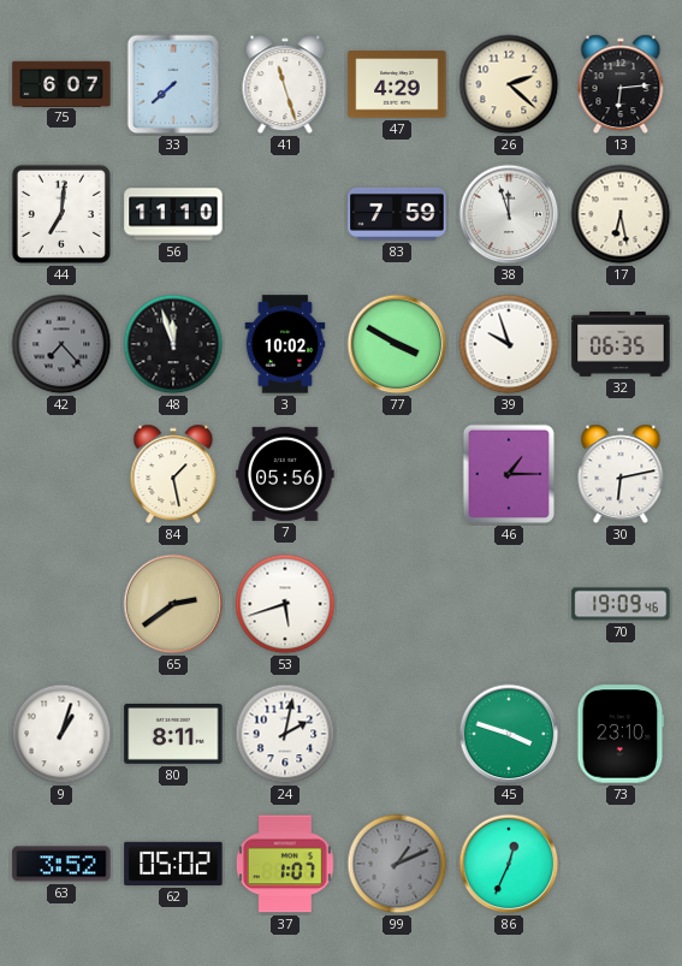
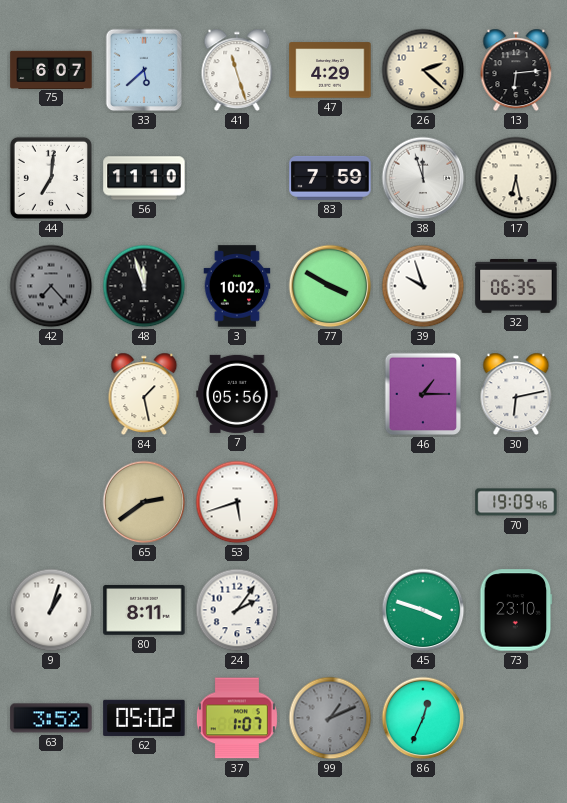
33: 7:38 -> 5:38
24: 2:02 -> 2:06
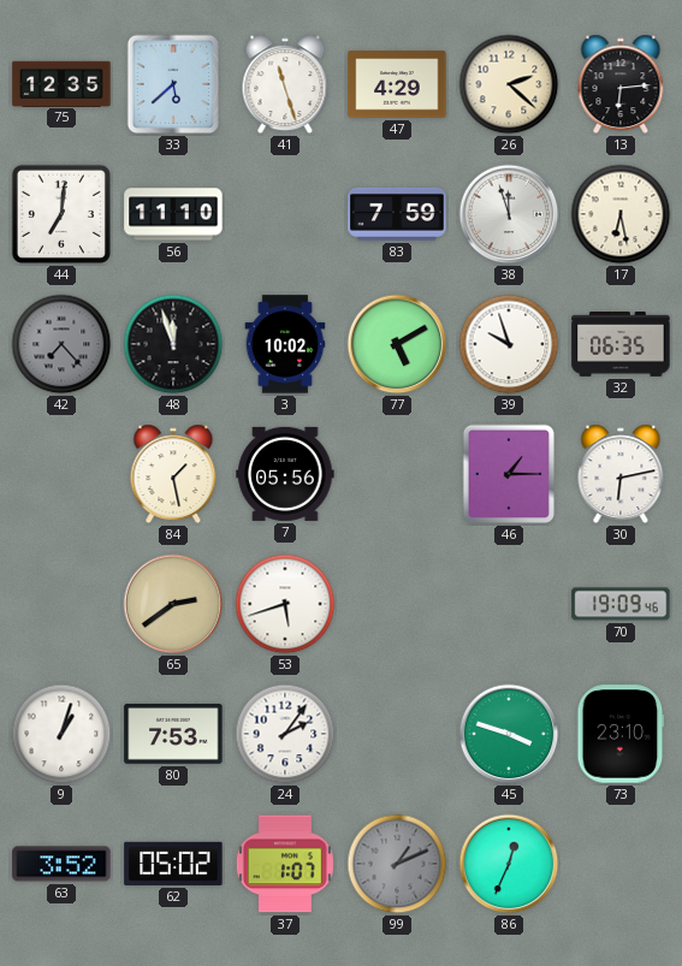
75: 6:07 -> 12:35
77: 3:50 -> 5:10
80: 8:11 -> 7:53
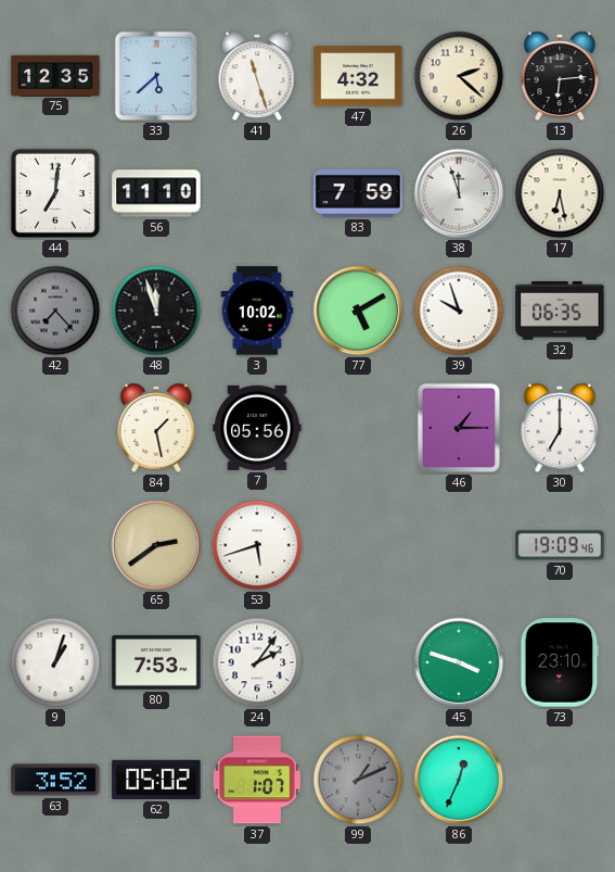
47: 4:29 -> 4:32
30: 6:13 -> 7:00
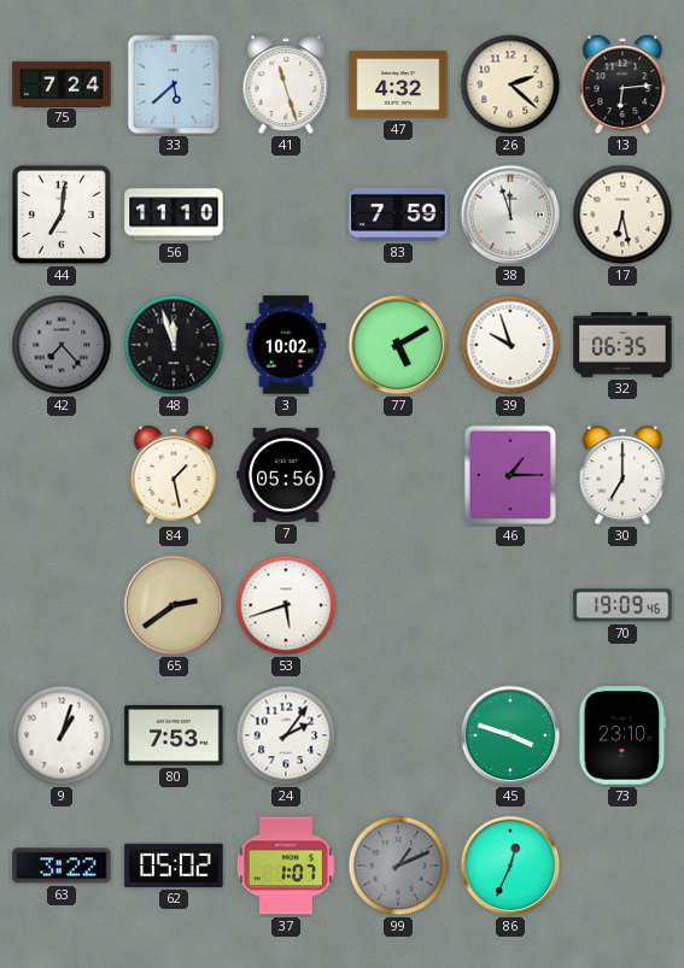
75: 12:35 -> 7:24
63: 3:52 -> 3:22
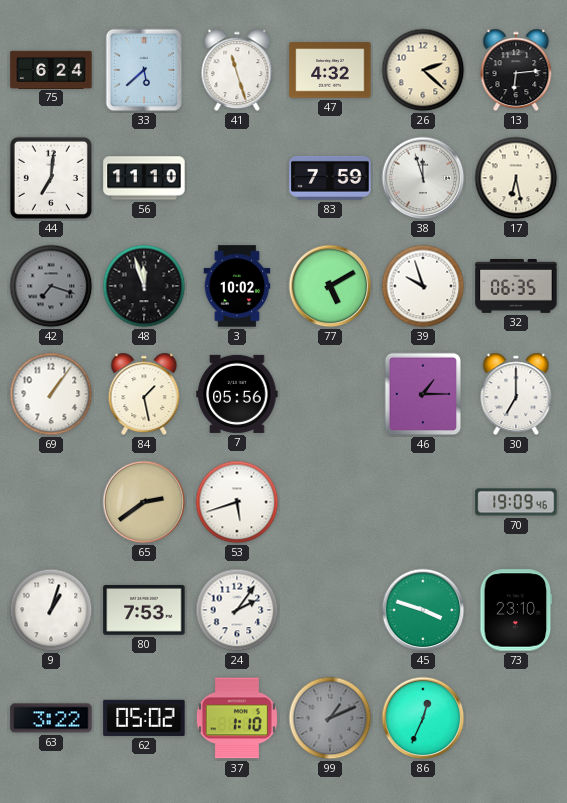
75: 7:24 -> 6:24
42: 7:23 -> 7:18
69: none -> 1:06
37: 1:07 -> 1:10
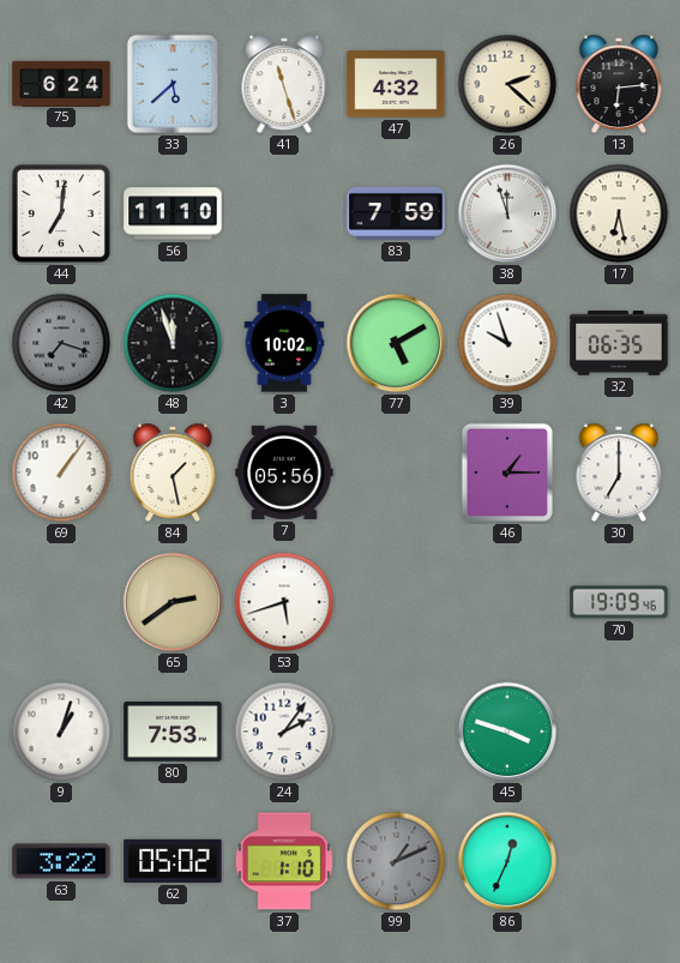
73: 23:10 -> none
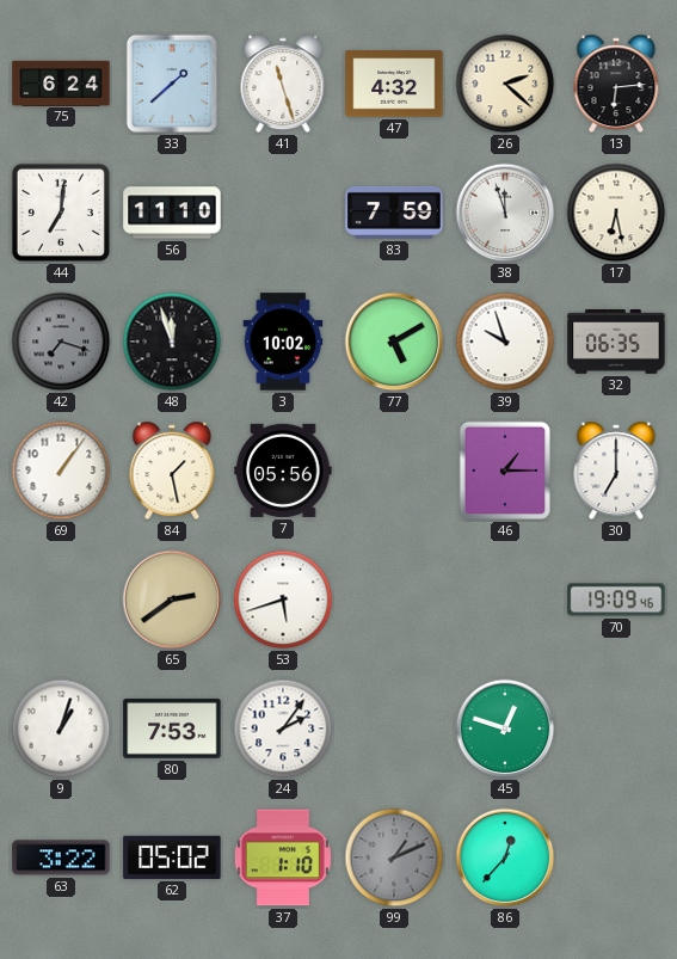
33: 5:38 -> 1:38
45: 3:48 -> 12:48
86: 12:34 -> 12:37
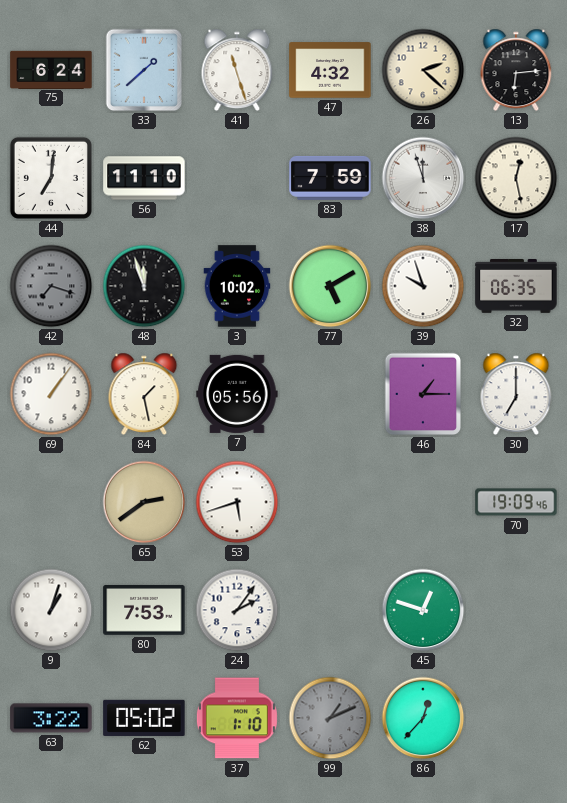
17: 6:28 -> 12:28
